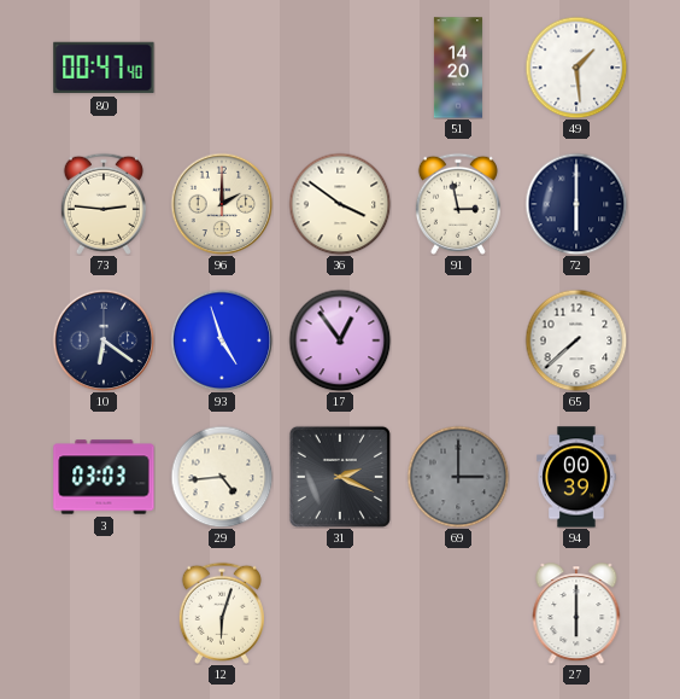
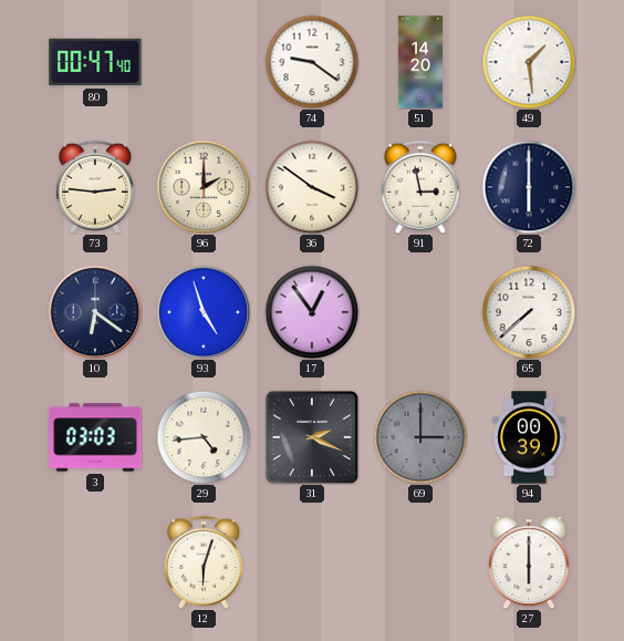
74: none -> 9:21
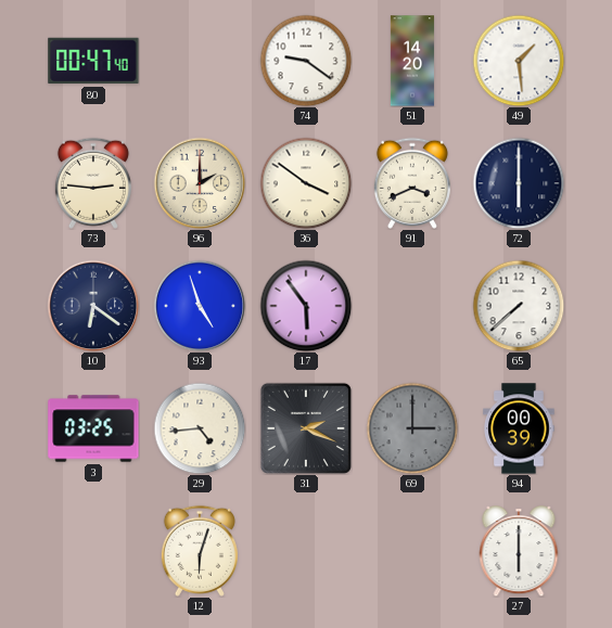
91: 2:58 -> 3:41
17: 12:54 -> 5:54
3: 03:03 -> 03:25
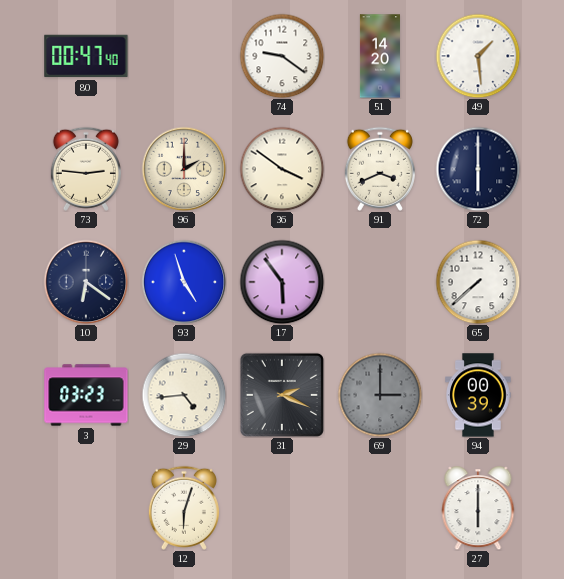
3: 03:25 -> 03:23
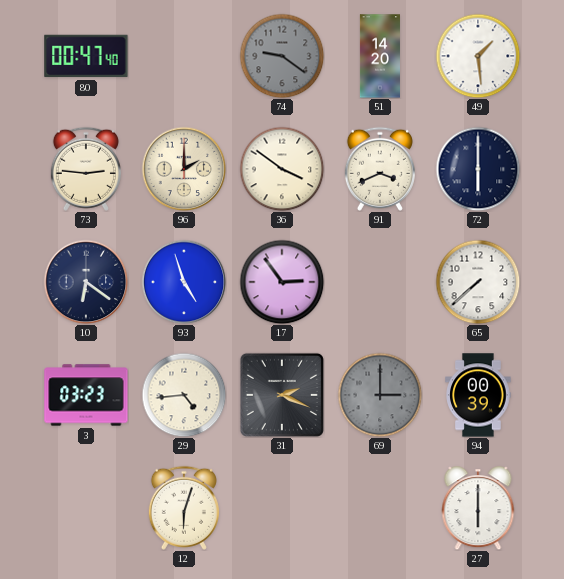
74 dial: white -> grey
17: 5:54 -> 2:54
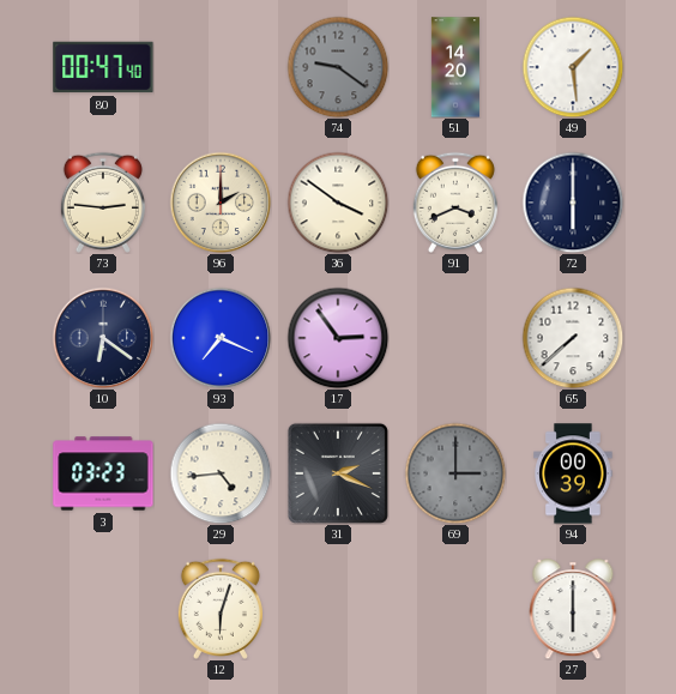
93: 4:57 -> 7:19
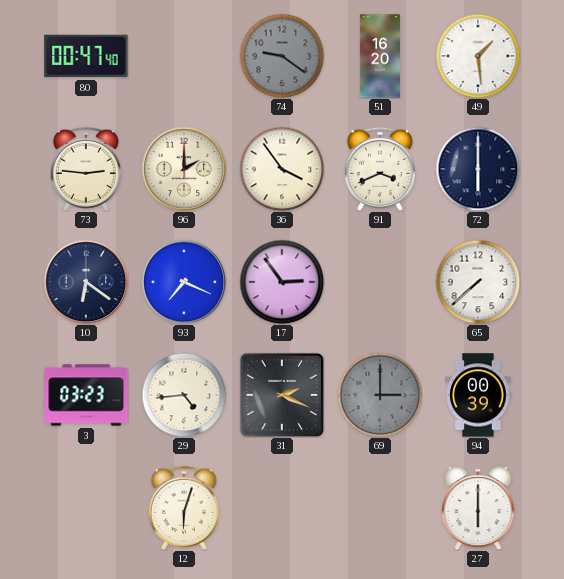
51: 14:20 -> 16:20
36: 3:51 -> 3:54
